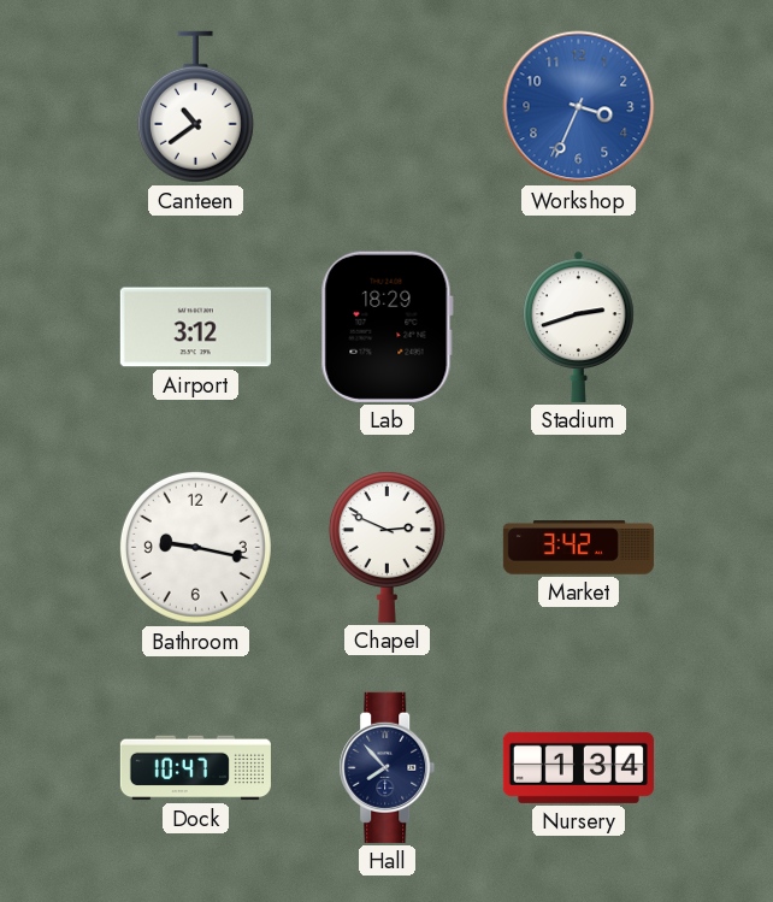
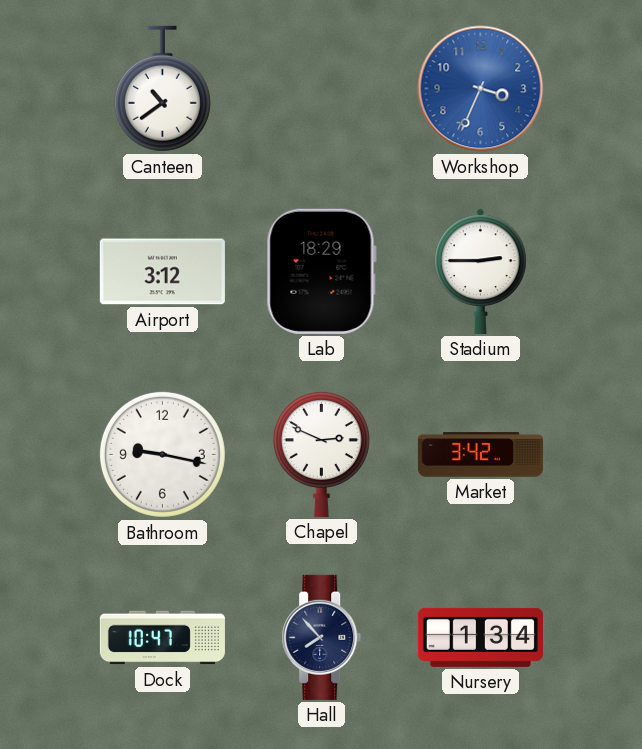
Stadium: 2:42 -> 2:45
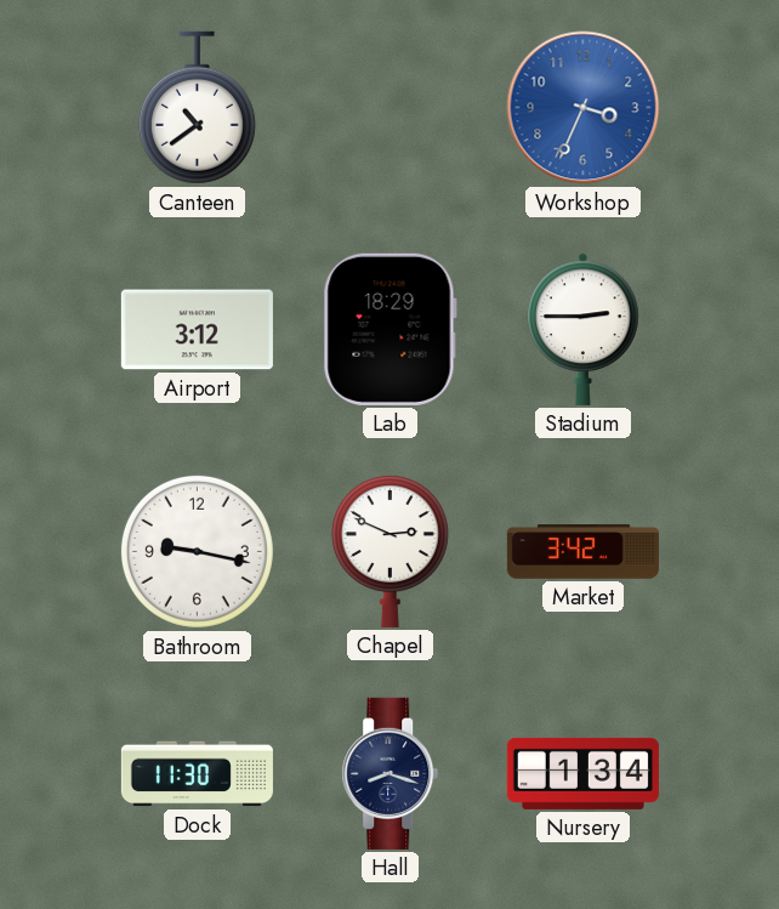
Dock: 10:47 -> 11:30
Hall: 7:53 -> 8:18
